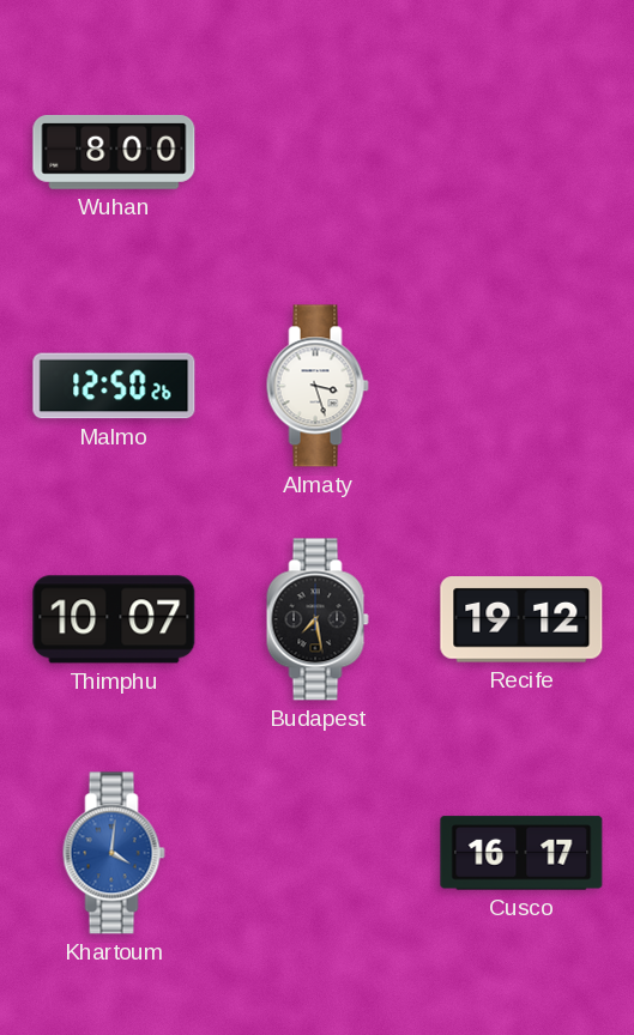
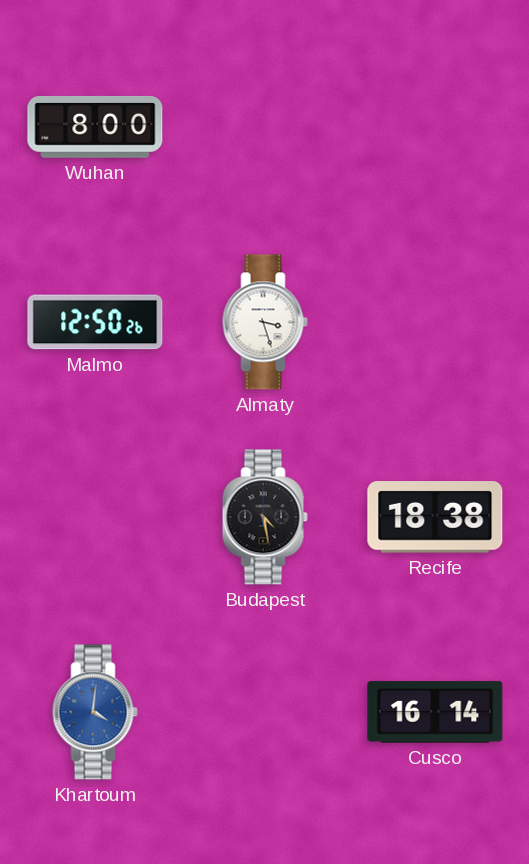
Thimphu: 10:07 -> none
Budapest: 7:28 -> 4:28
Recife: 19:12 -> 18:38
Cusco: 16:17 -> 16:14
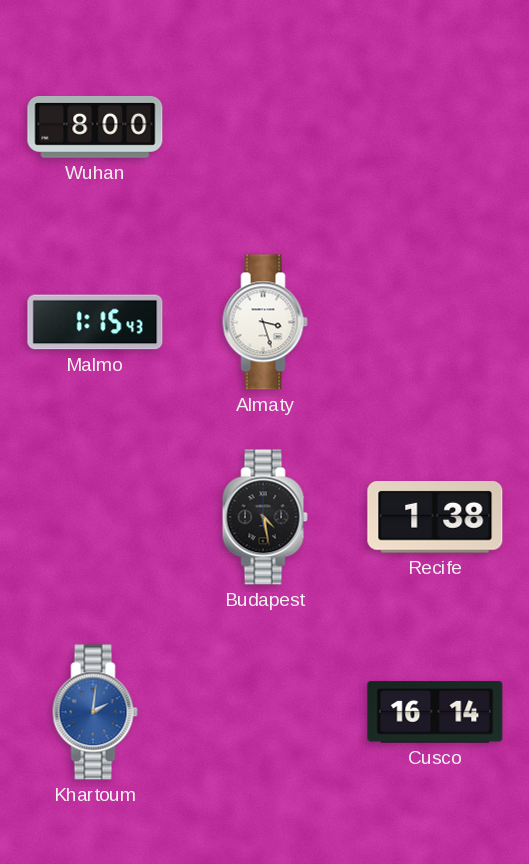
Malmo: 12:50 -> 1:15
Recife: 18:38 -> 1:38
Khartoum: 4:01 -> 2:01
